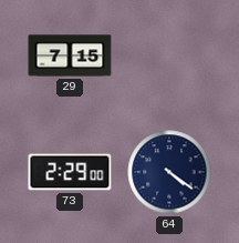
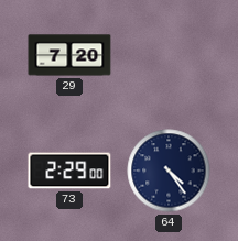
29: 7:15 -> 7:20
64: 4:21 -> 4:24
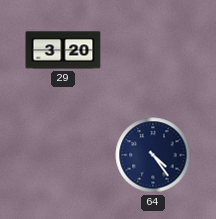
29: 7:20 -> 3:20
73: 2:29 -> none
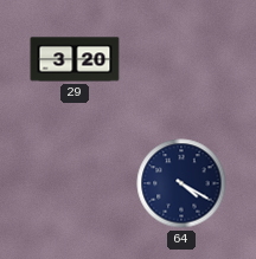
64: 4:24 -> 4:20
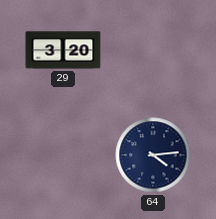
64: 4:20 -> 4:14
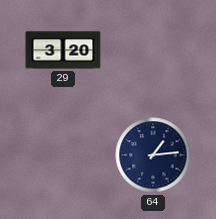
64: 4:14 -> 1:14
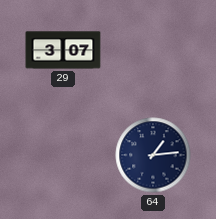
29: 3:20 -> 3:07
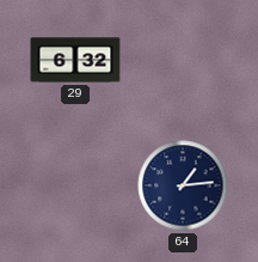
29: 3:07 -> 6:32
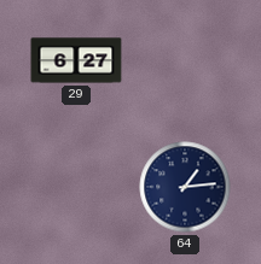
29: 6:32 -> 6:27
